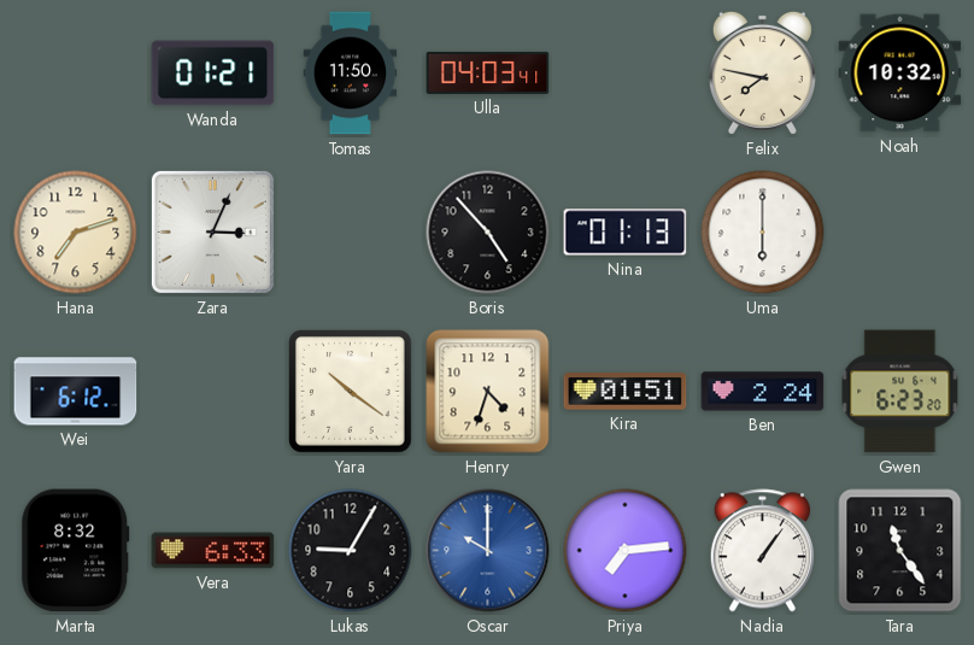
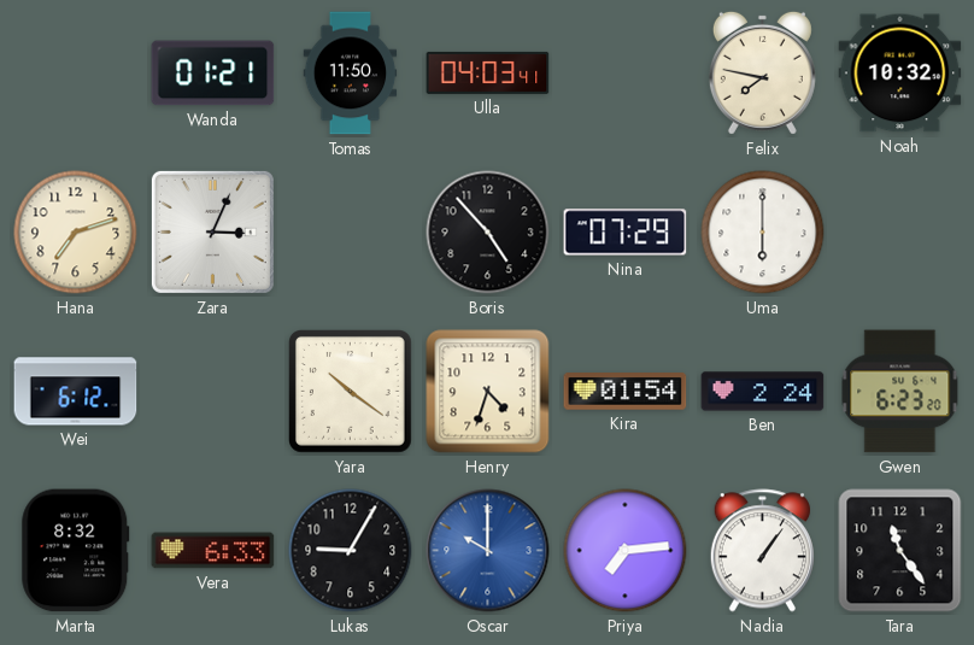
Nina: 01:13 -> 07:29
Kira: 01:51 -> 01:54
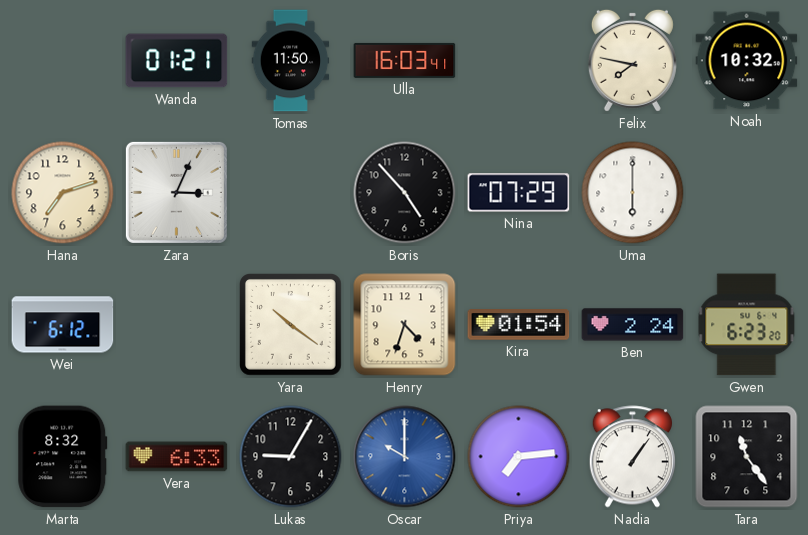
Ulla: 04:03 -> 16:03
